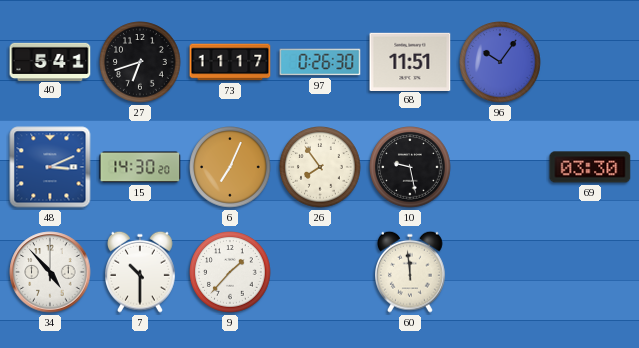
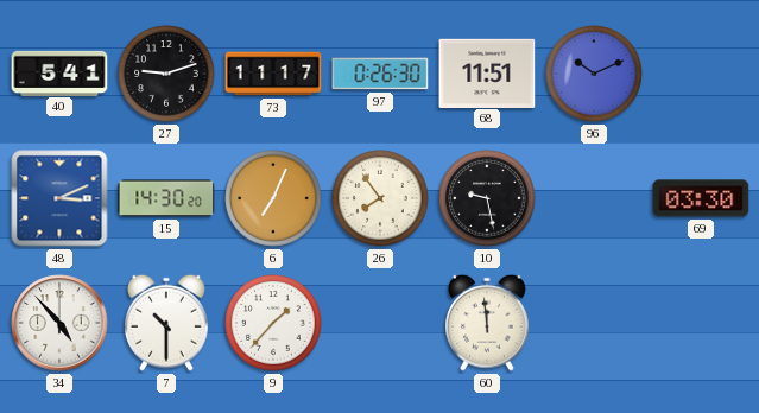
27: 6:42 -> 9:12
96: 10:06 -> 10:11
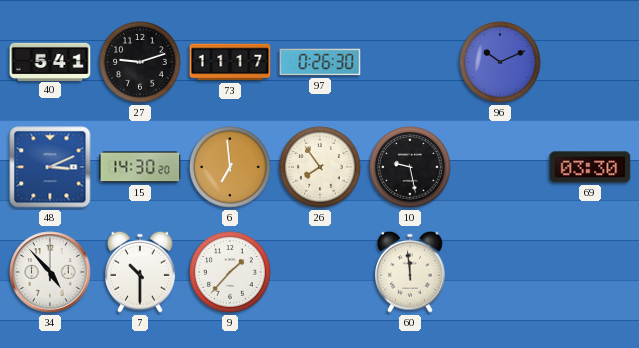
68: 11:51 -> none
6: 7:04 -> 6:59
